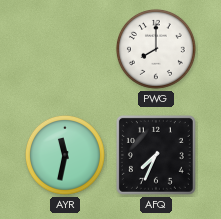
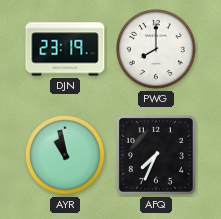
DJN: none -> 23:19
AYR: 11:32 -> 10:58
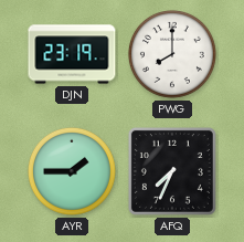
AYR: 10:58 -> 1:45
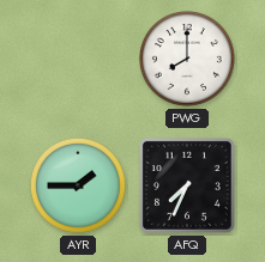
DJN: 23:19 -> none
